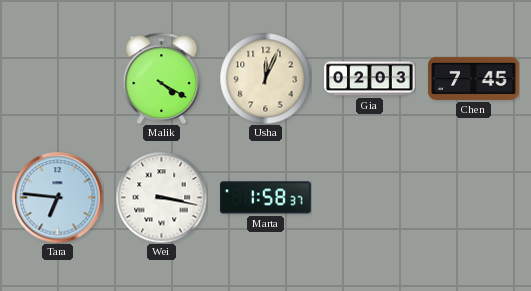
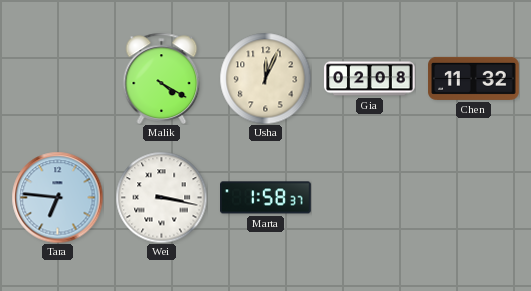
Gia: 02:03 -> 02:08
Chen: 7:45 -> 11:32
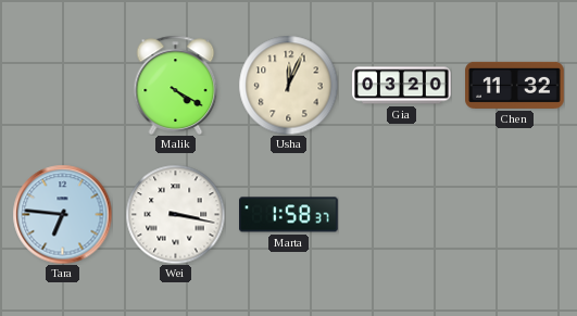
Gia: 02:08 -> 03:20
